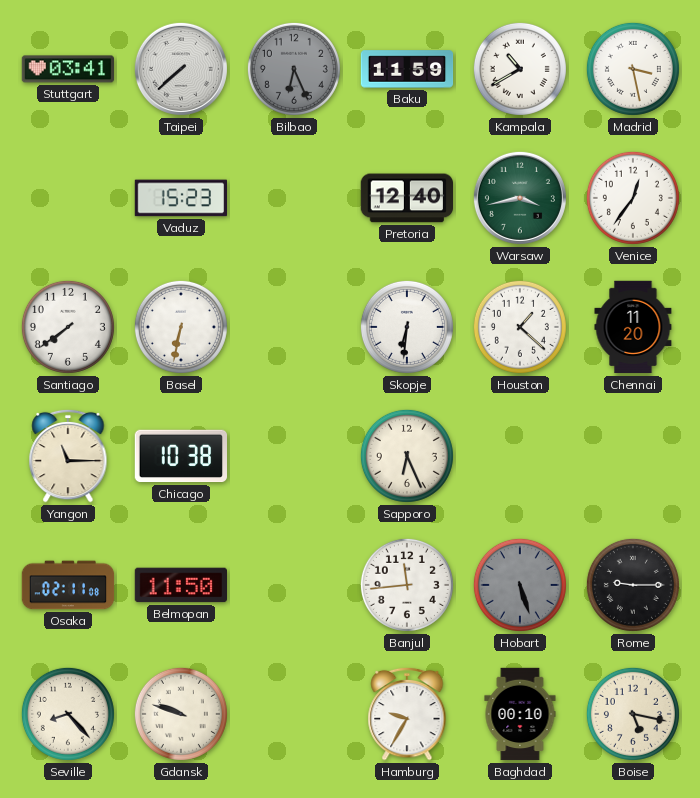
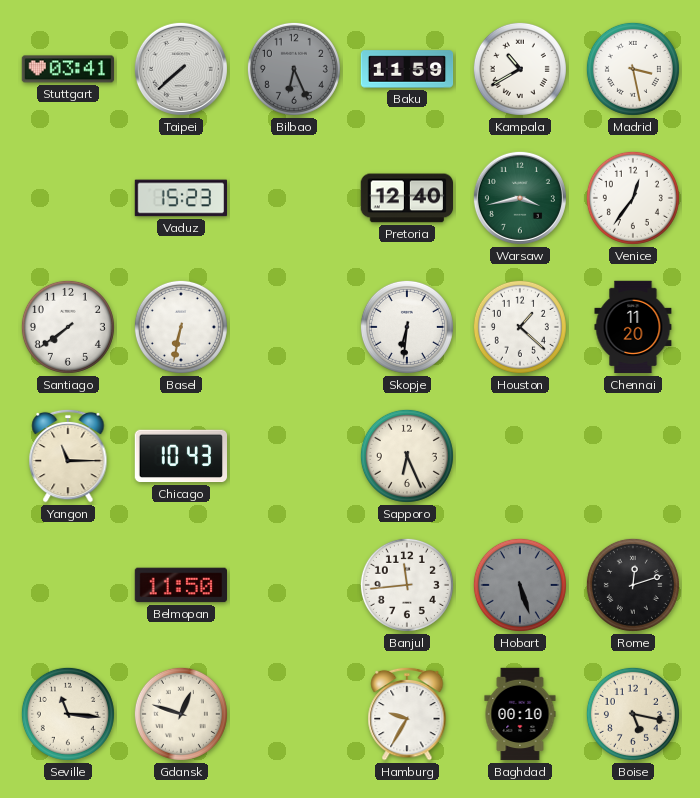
Chicago: 10:38 -> 10:43
Osaka: 02:11 -> none
Rome: 9:15 -> 12:12
Seville: 8:23 -> 11:16
Gdansk: 9:48 -> 12:48
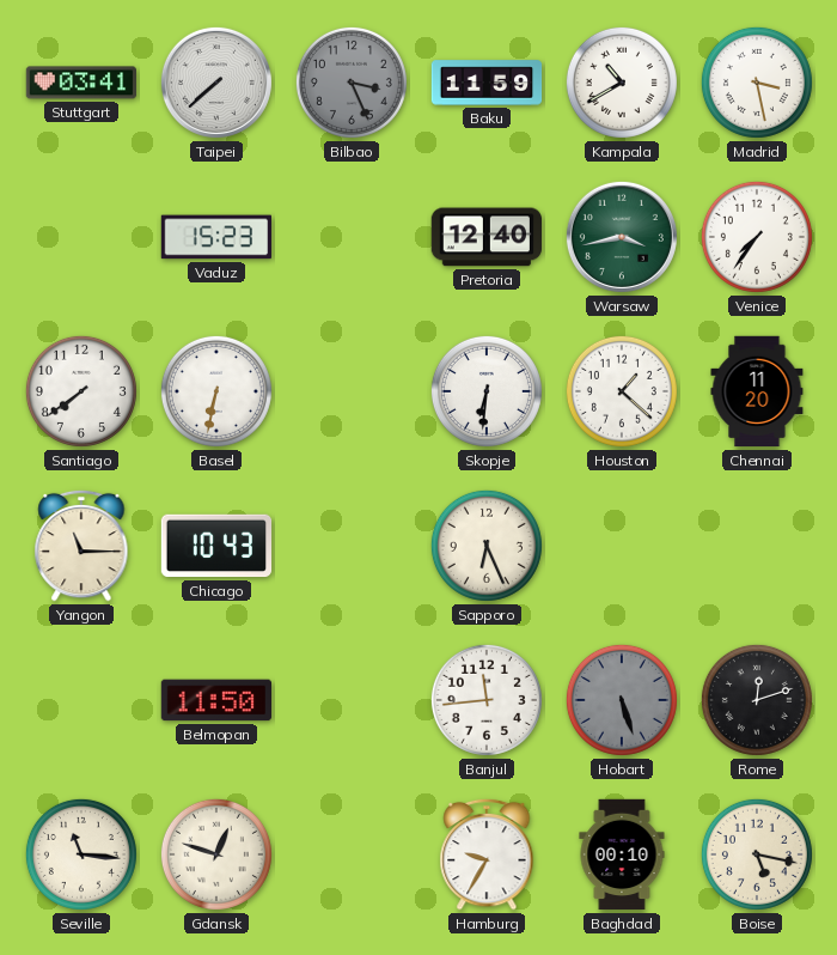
Bilbao: 6:26 -> 3:26
Venice: 12:36 -> 7:36
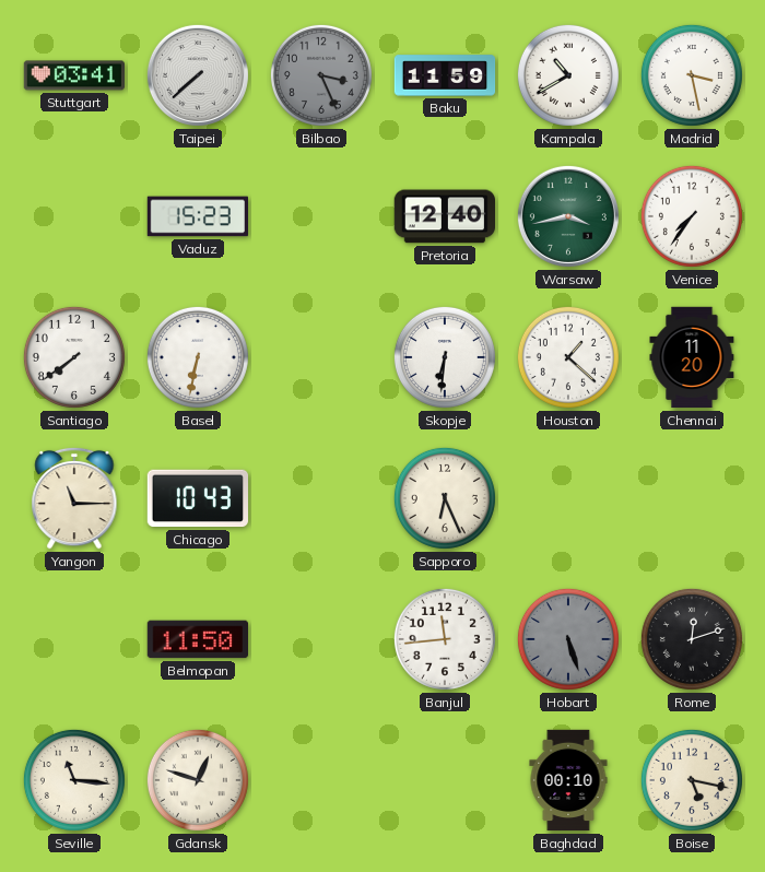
Hamburg: 9:35 -> none
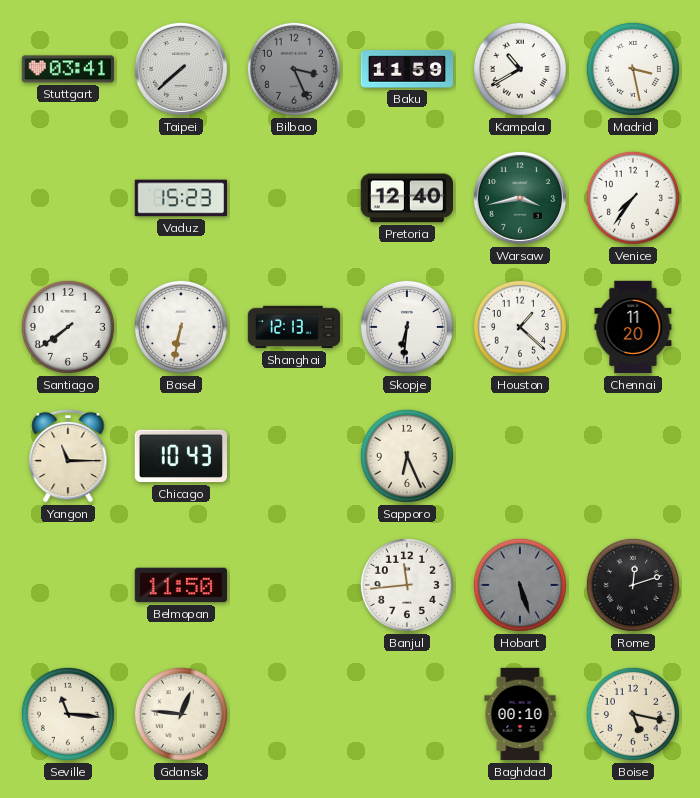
Shanghai: none -> 12:13
Gdansk: 12:48 -> 12:46
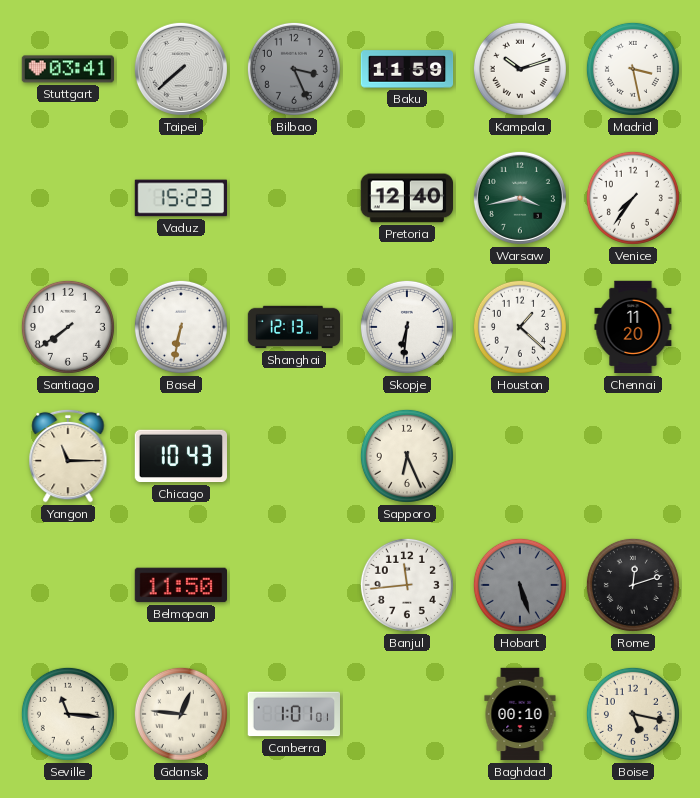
Kampala: 10:40 -> 10:12
Canberra: none -> 1:01
